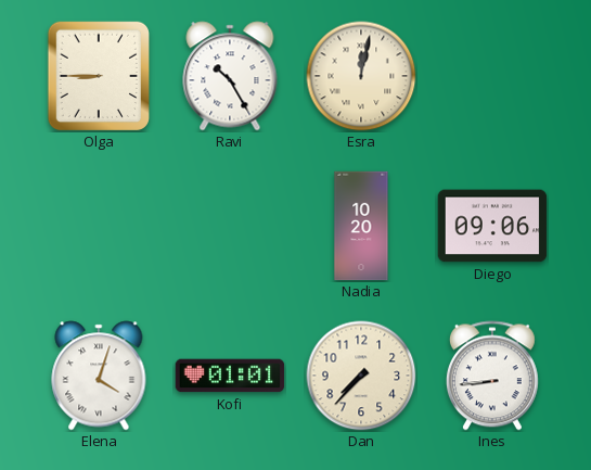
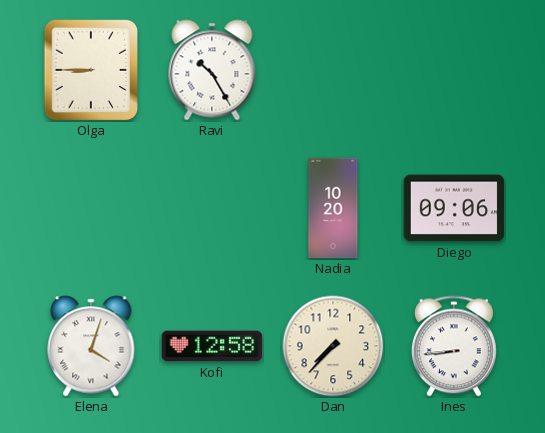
Esra: 12:02 -> none
Kofi: 01:01 -> 12:58
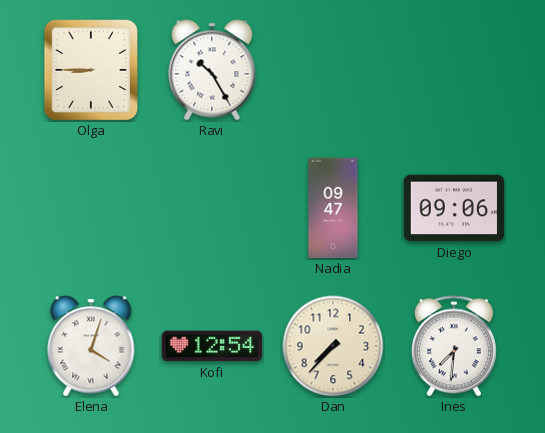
Nadia: 10:20 -> 09:47
Kofi: 12:58 -> 12:54
Ines: 8:44 -> 7:31
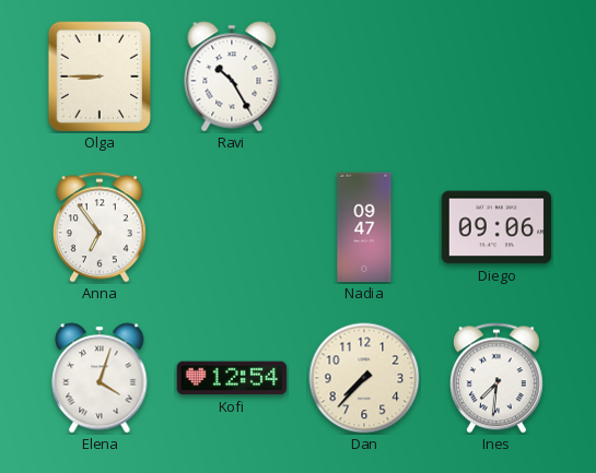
Anna: none -> 6:54
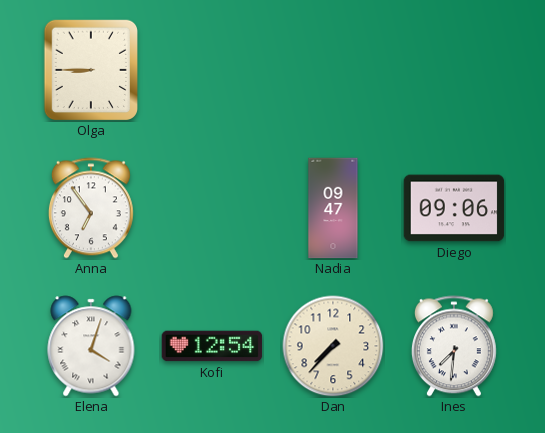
Ravi: 10:25 -> none
